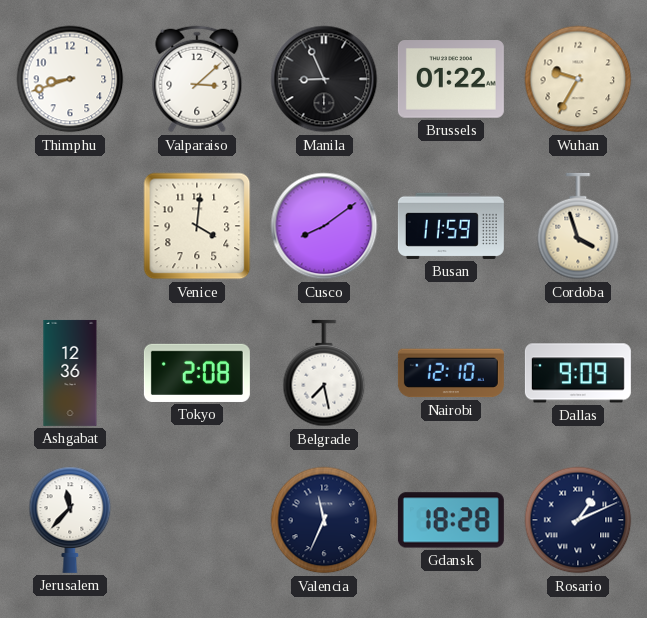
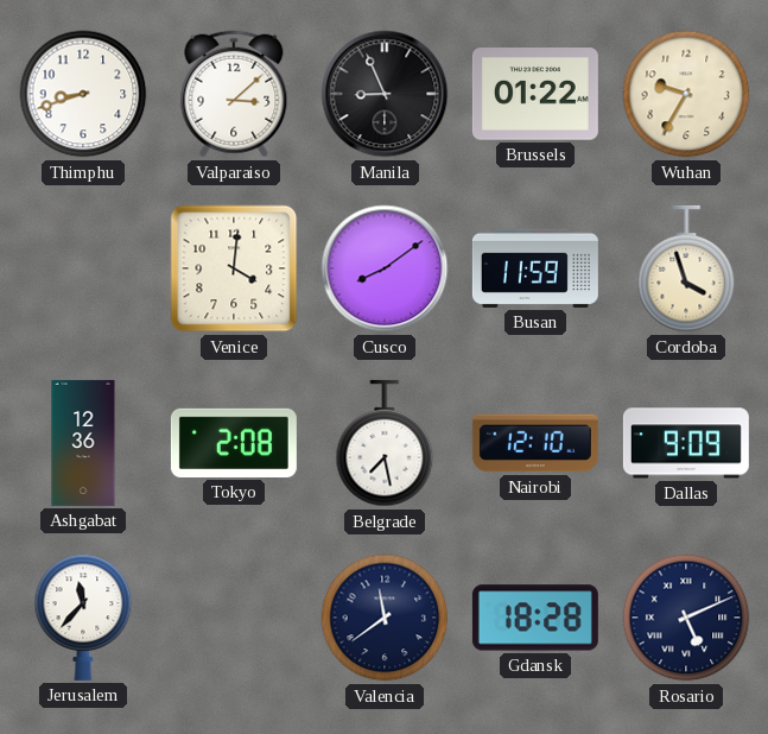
Valencia: 11:34 -> 11:39
Rosario: 1:11 -> 5:11
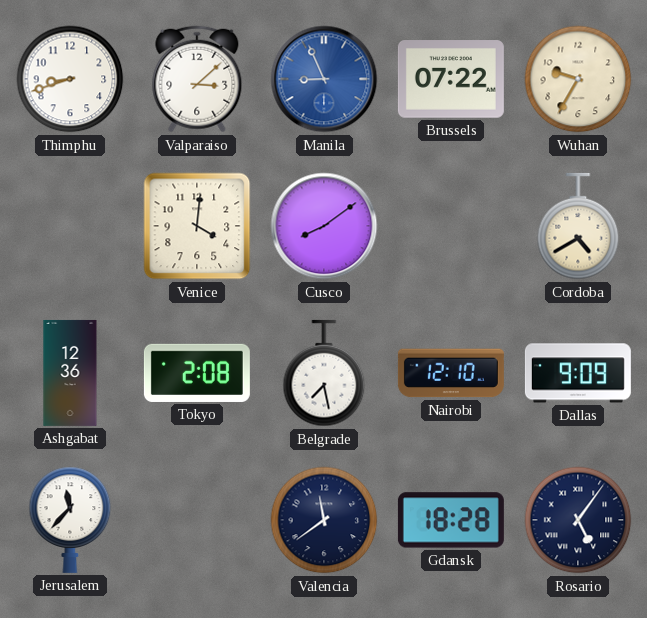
Manila dial: black -> blue
Brussels: 01:22 -> 07:22
Busan: 11:59 -> none
Cordoba: 3:57 -> 4:40
Rosario: 5:11 -> 5:06
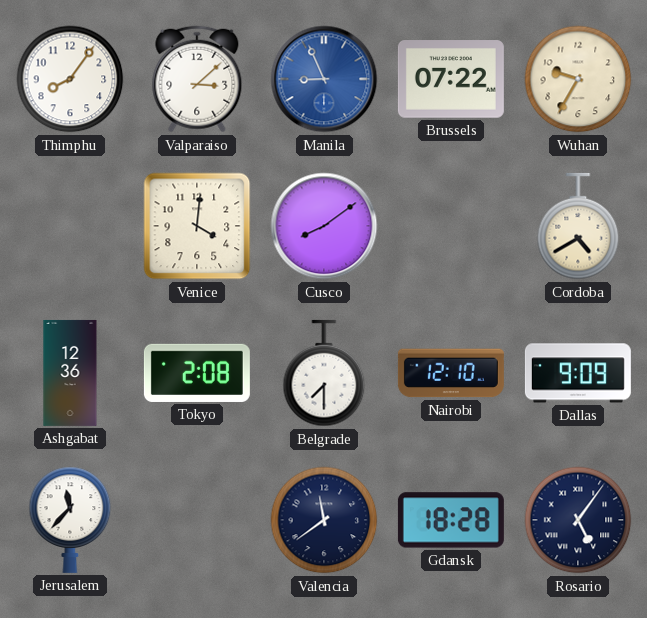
Thimphu: 8:42 -> 8:06
Belgrade: 7:28 -> 7:30
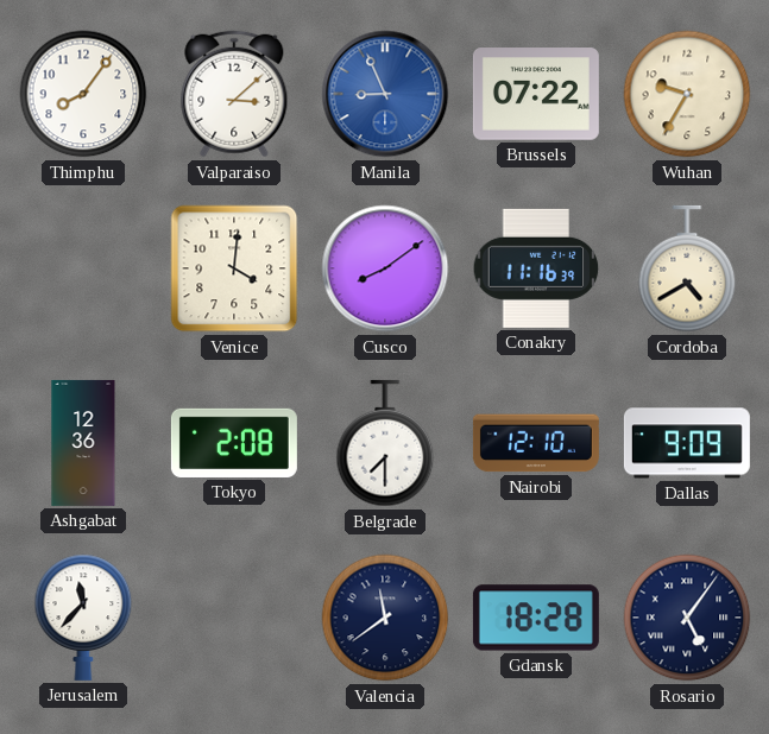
Conakry: none -> 11:16
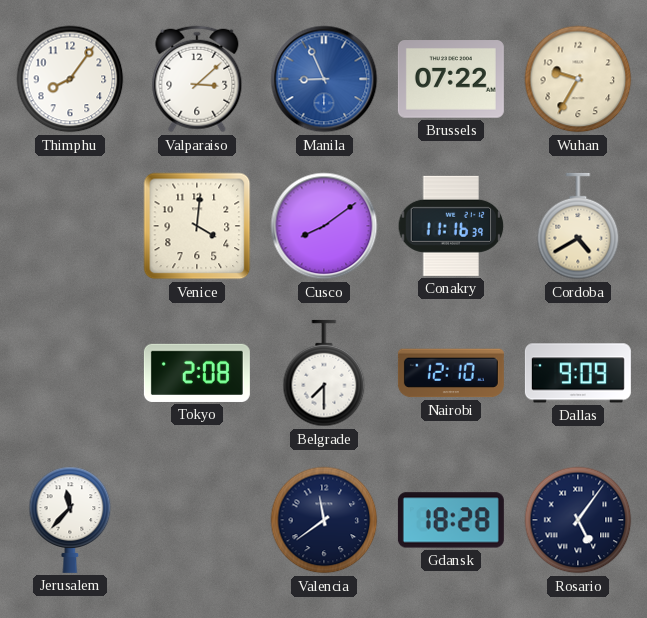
Ashgabat: 12:36 -> none
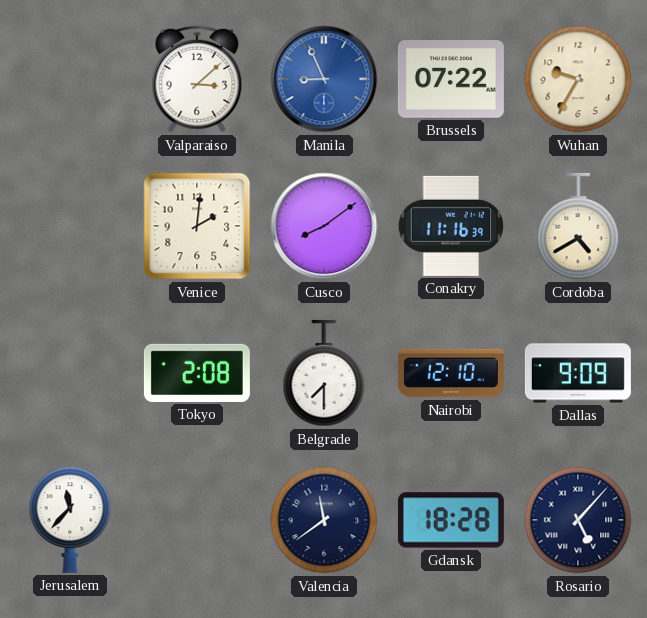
Thimphu: 8:06 -> none
Venice: 4:01 -> 2:01
Rosario: 5:06 -> 5:07
